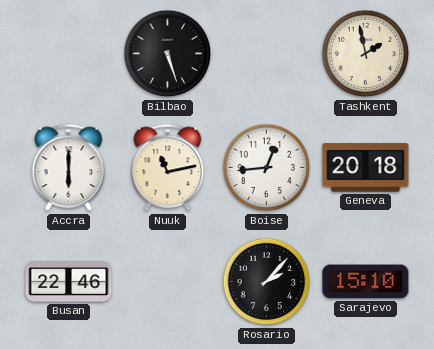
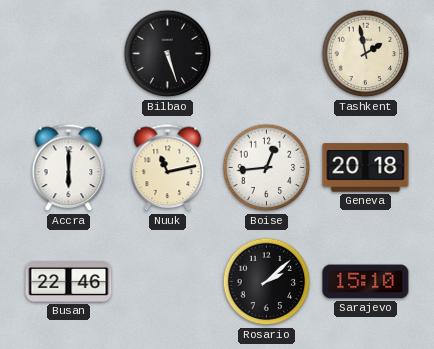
Rosario: 2:07 -> 2:08
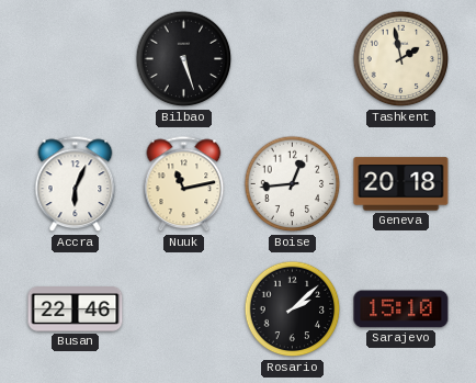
Accra: 6:00 -> 6:04
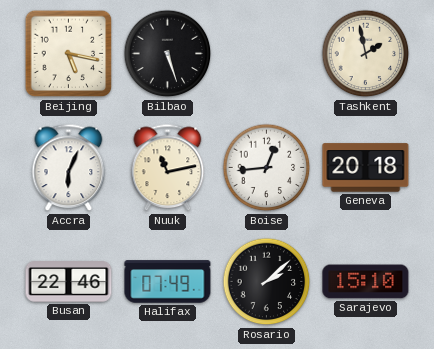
Beijing: none -> 5:17
Halifax: none -> 07:49
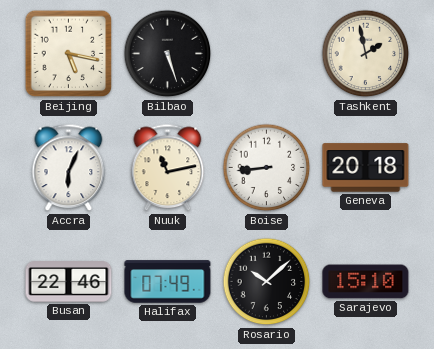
Boise: 12:44 -> 8:44
Rosario: 2:08 -> 10:08
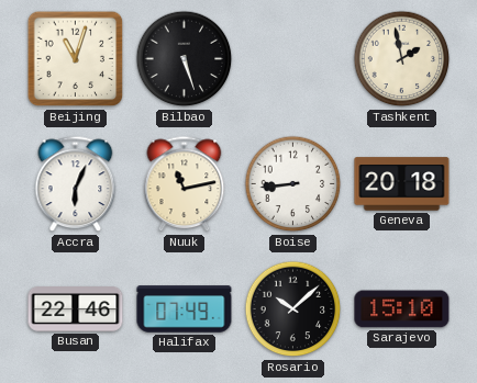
Beijing: 5:17 -> 11:03
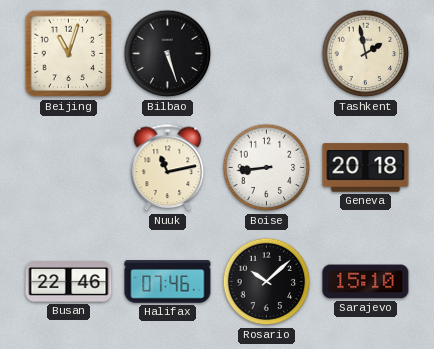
Accra: 6:04 -> none
Halifax: 07:49 -> 07:46
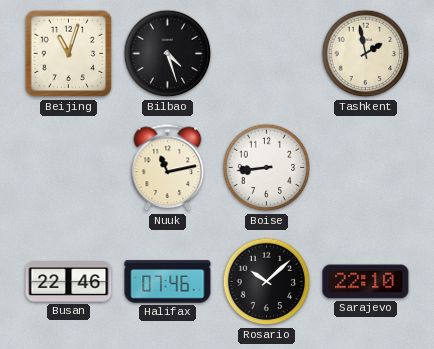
Bilbao: 5:27 -> 4:27
Geneva: 20:18 -> none
Sarajevo: 15:10 -> 22:10
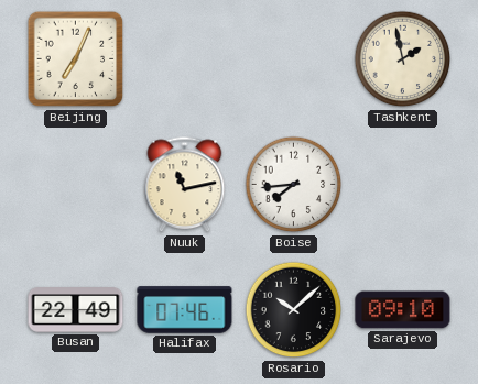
Beijing: 11:03 -> 7:04
Bilbao: 4:27 -> none
Boise: 8:44 -> 7:44
Busan: 22:46 -> 22:49
Sarajevo: 22:10 -> 09:10
